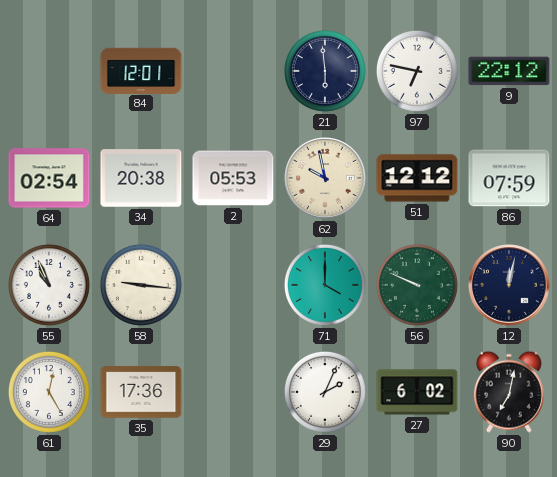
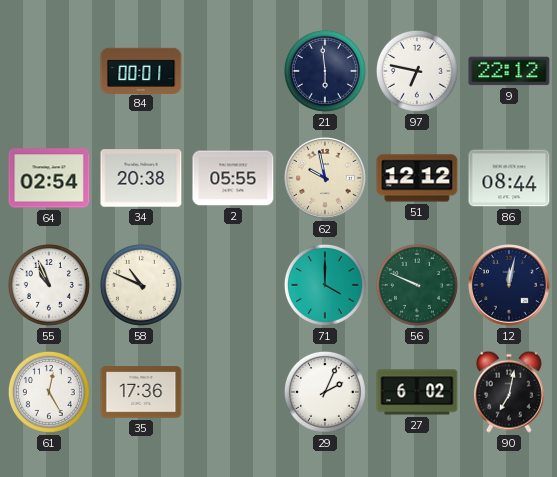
84: 12:01 -> 00:01
2: 05:53 -> 05:55
86: 07:59 -> 08:44
58: 9:16 -> 10:49
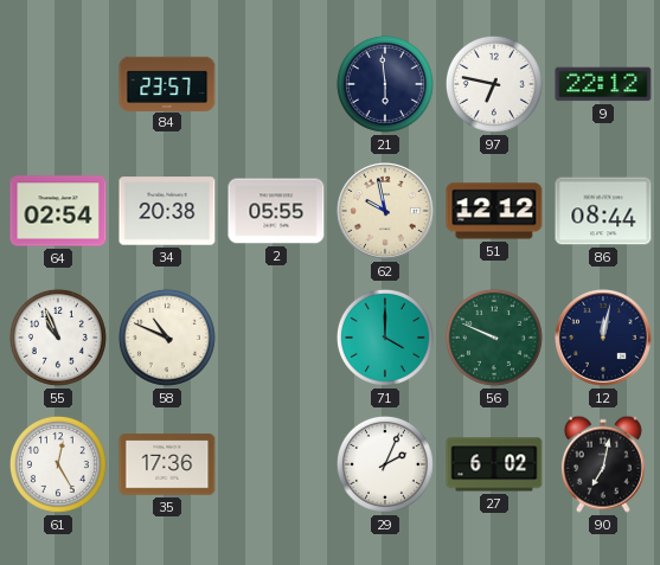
84: 00:01 -> 23:57
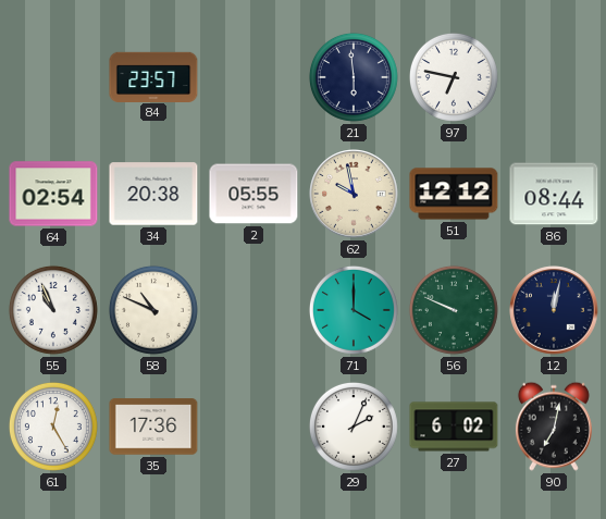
9: 22:12 -> none
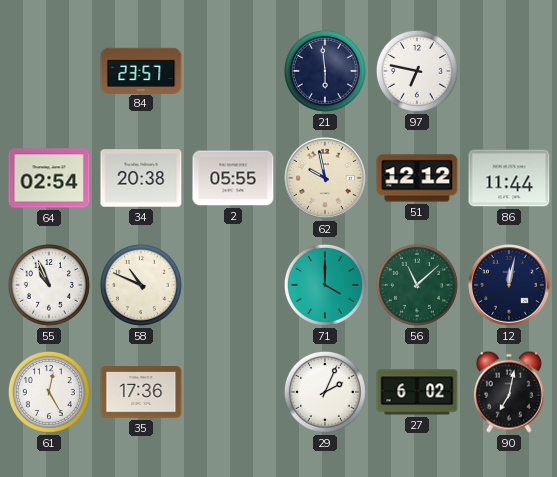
86: 08:44 -> 11:44
56: 9:49 -> 11:08
